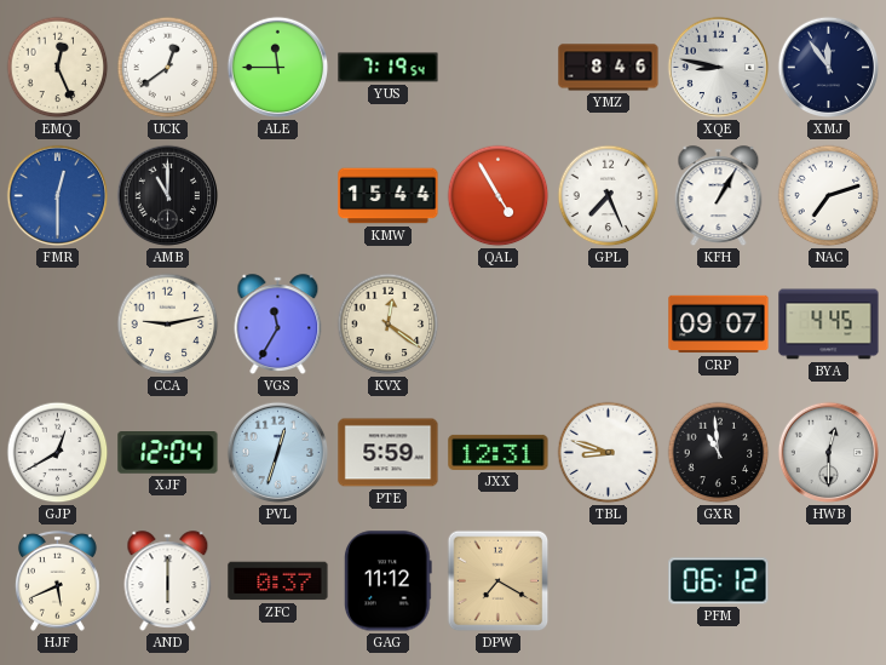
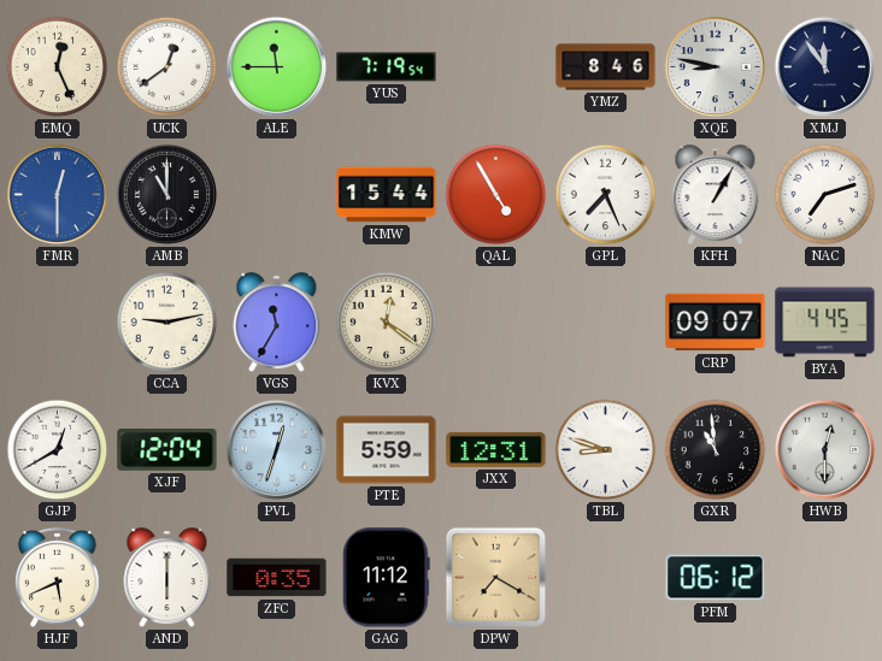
ZFC: 0:37 -> 0:35
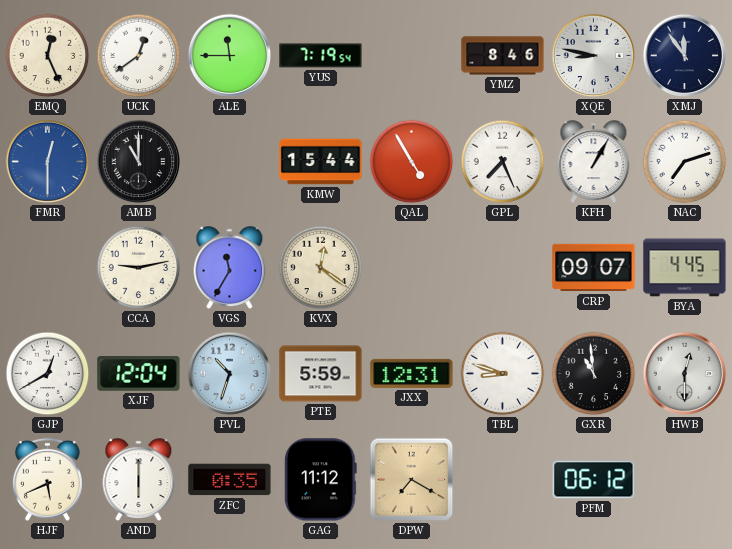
PVL: 12:33 -> 10:33
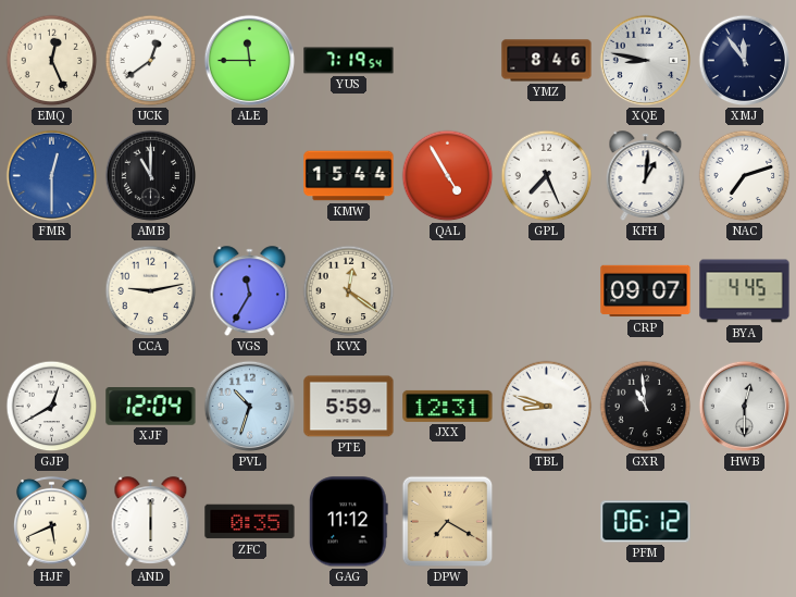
KFH: 1:05 -> 1:01
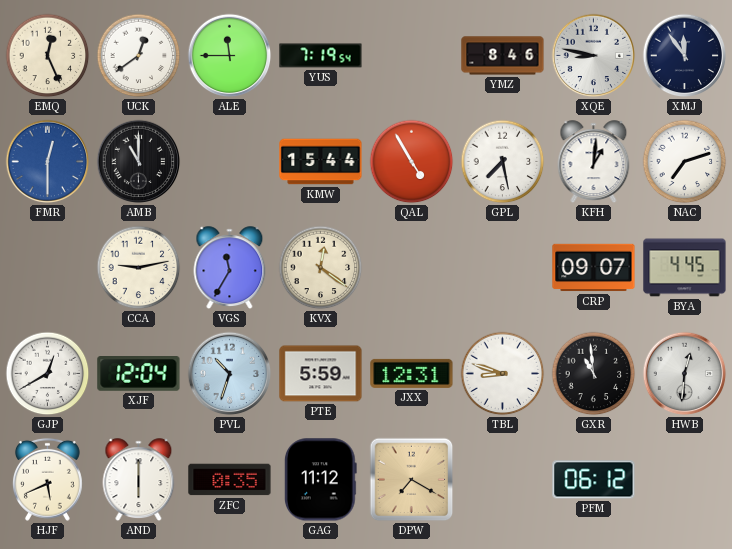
GPL: 7:26 -> 7:28
HWB: 12:30 -> 12:31
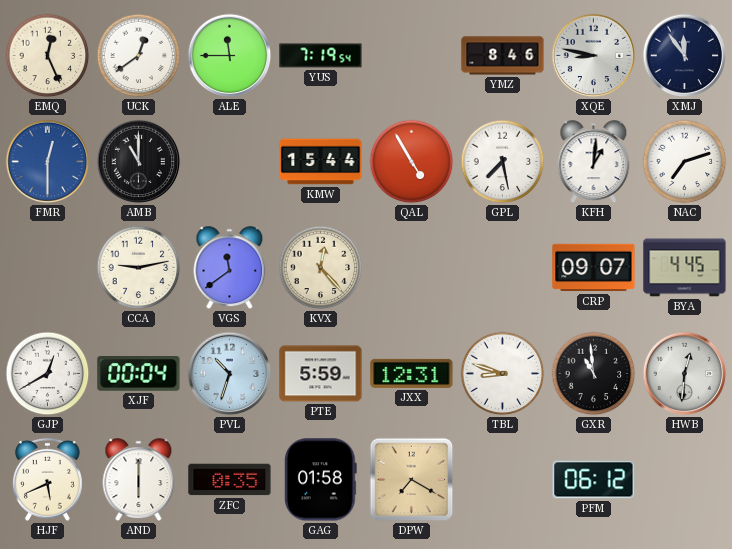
VGS: 11:35 -> 11:39
KVX: 12:21 -> 12:23
XJF: 12:04 -> 00:04
GAG: 11:12 -> 01:58
